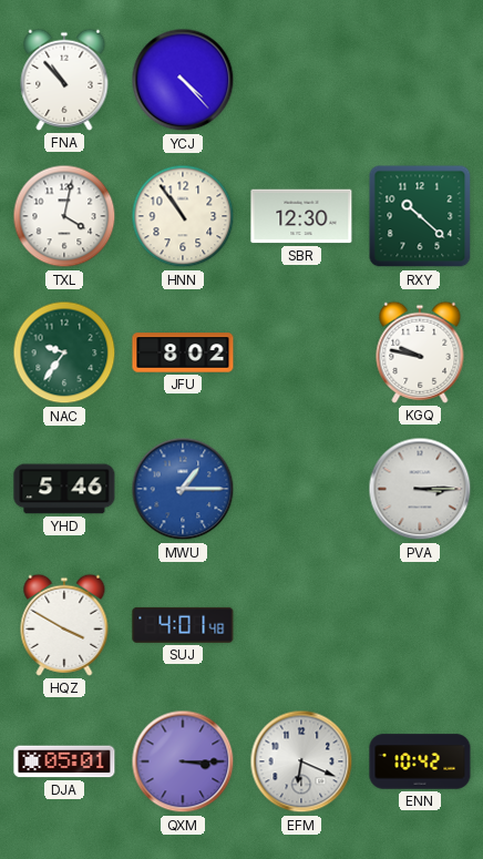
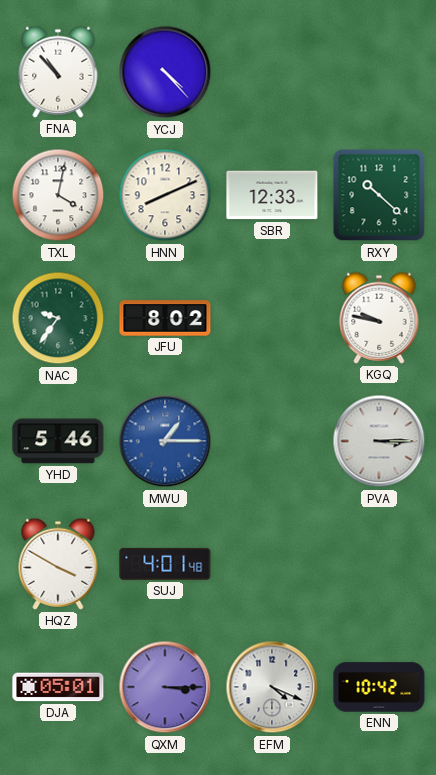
HNN: 10:54 -> 8:11
SBR: 12:30 -> 12:33
EFM: 6:19 -> 4:19
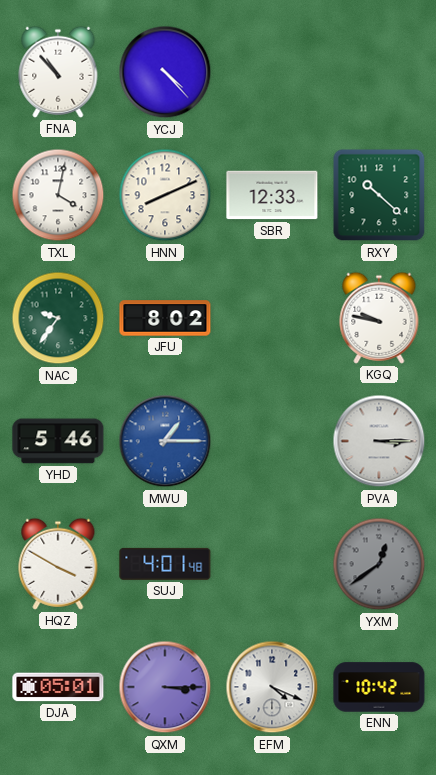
YXM: none -> 12:39
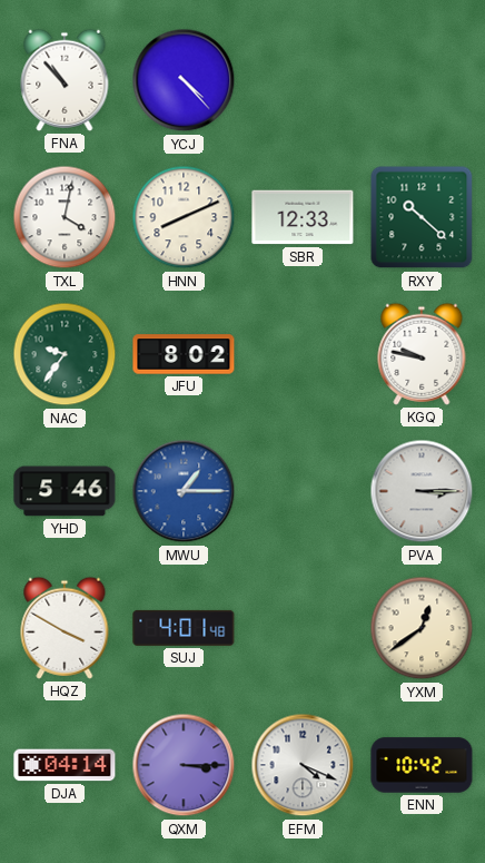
YXM dial: grey -> cream
DJA: 05:01 -> 04:14
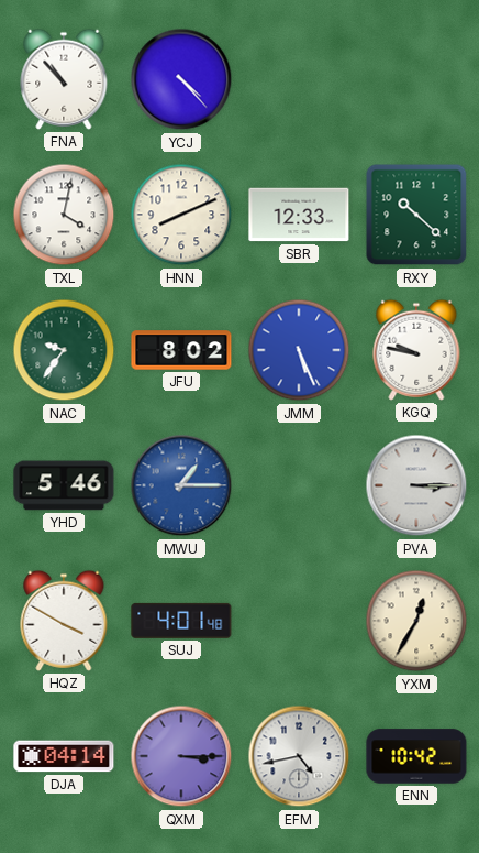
JMM: none -> 5:26
YXM: 12:39 -> 12:35
EFM: 4:19 -> 4:43
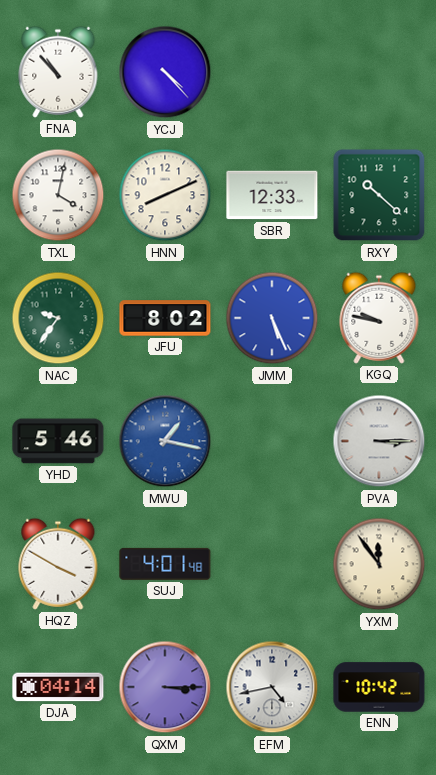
MWU: 1:15 -> 1:17
YXM: 12:35 -> 11:54
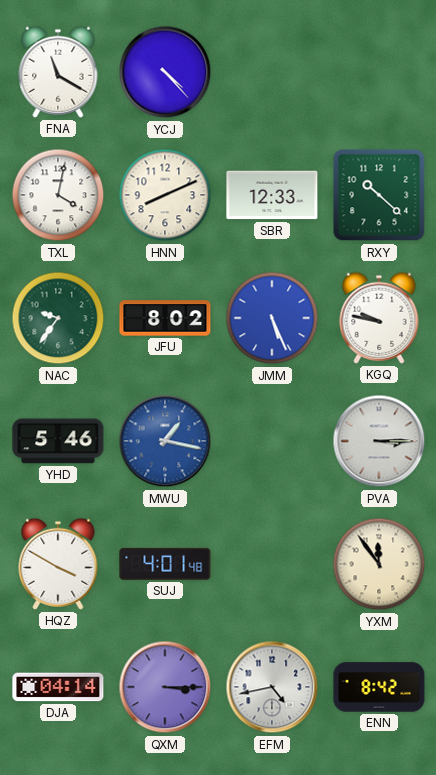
FNA: 10:53 -> 11:20
ENN: 10:42 -> 8:42
